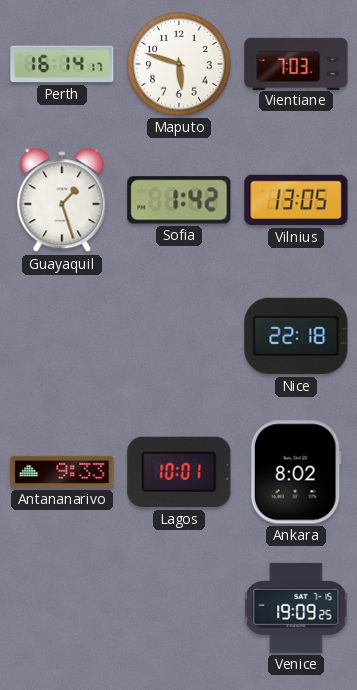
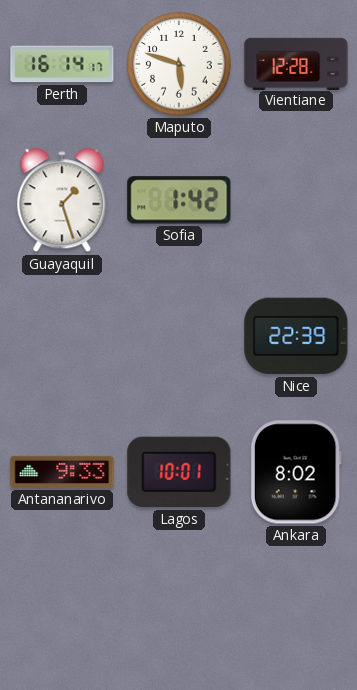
Vientiane: 7:03 -> 12:28
Vilnius: 13:05 -> none
Nice: 22:18 -> 22:39
Venice: 19:09 -> none
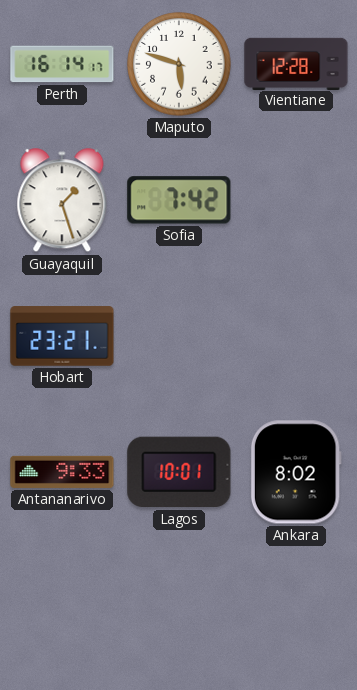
Sofia: 1:42 -> 7:42
Hobart: none -> 23:21
Nice: 22:39 -> none
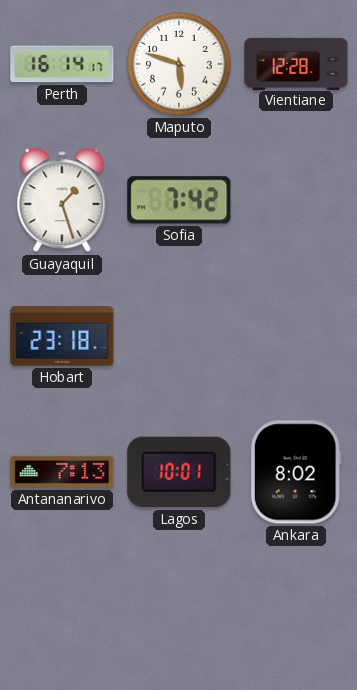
Hobart: 23:21 -> 23:18
Antananarivo: 9:33 -> 7:13
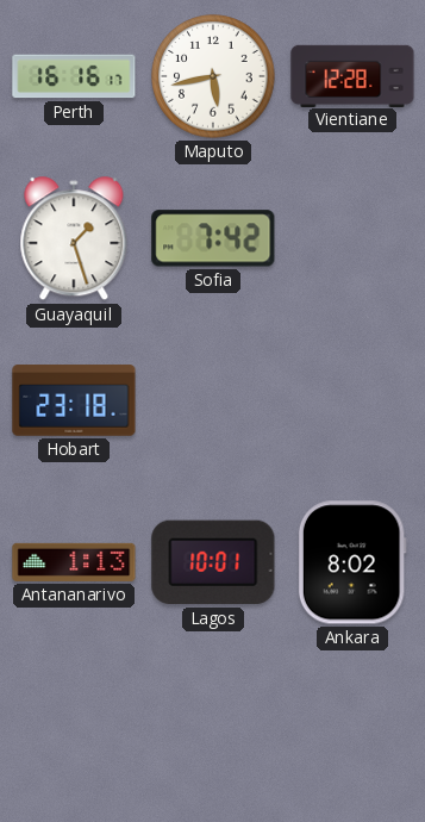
Perth: 16:14 -> 16:16
Maputo: 5:48 -> 5:43
Antananarivo: 7:13 -> 1:13
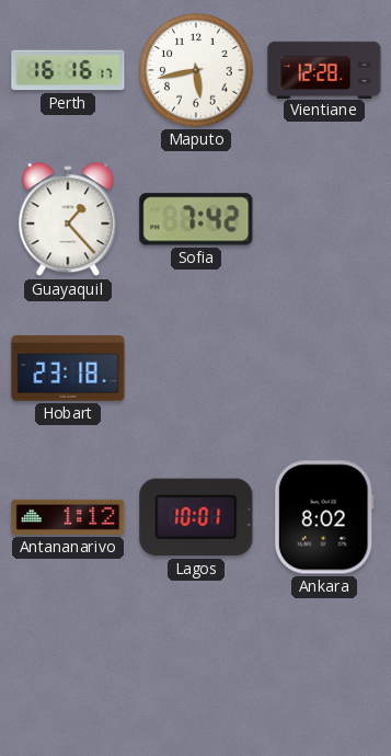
Guayaquil: 1:27 -> 1:23
Antananarivo: 1:13 -> 1:12
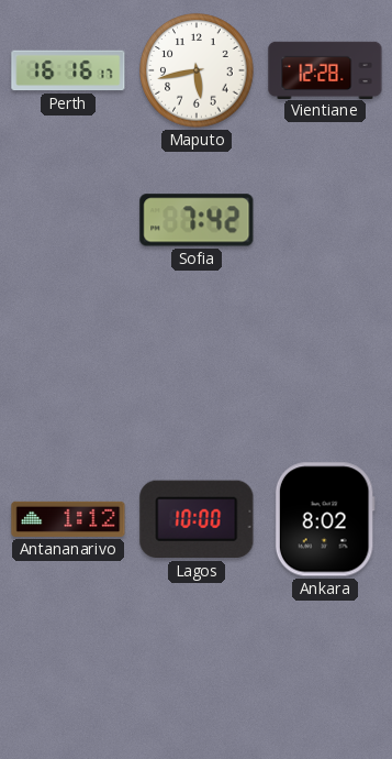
Guayaquil: 1:23 -> none
Hobart: 23:18 -> none
Lagos: 10:01 -> 10:00
